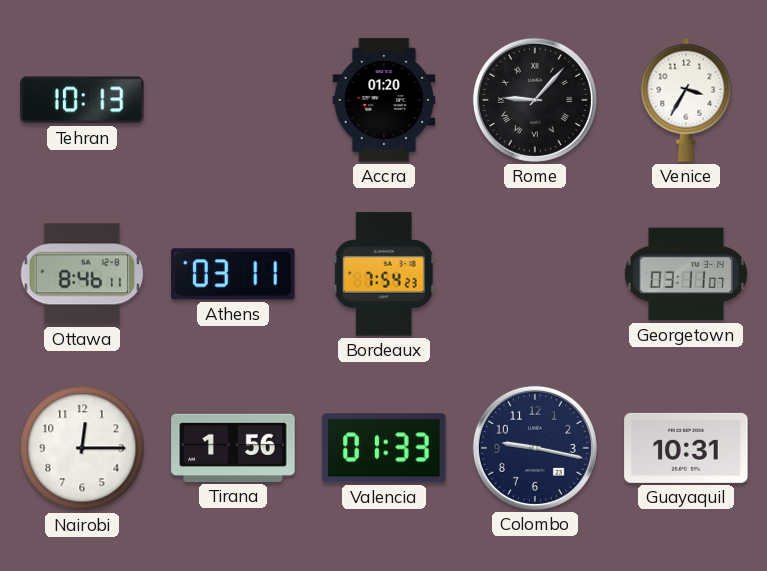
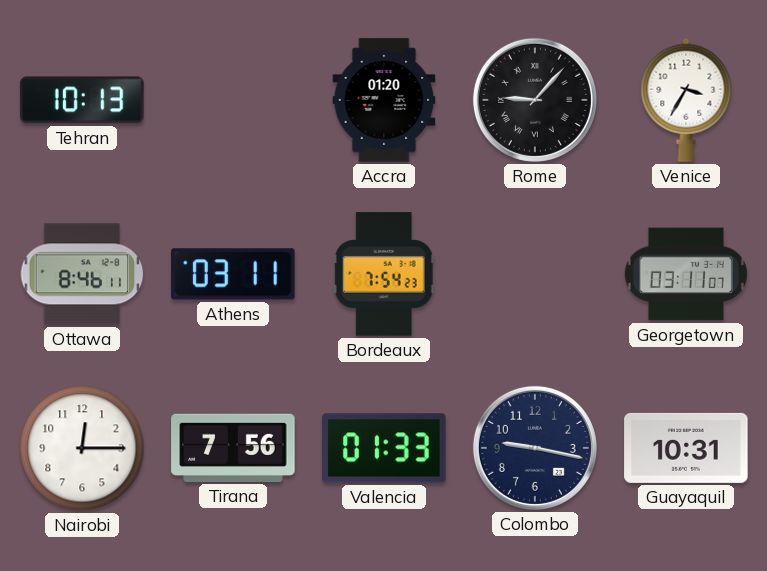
Tirana: 1:56 -> 7:56
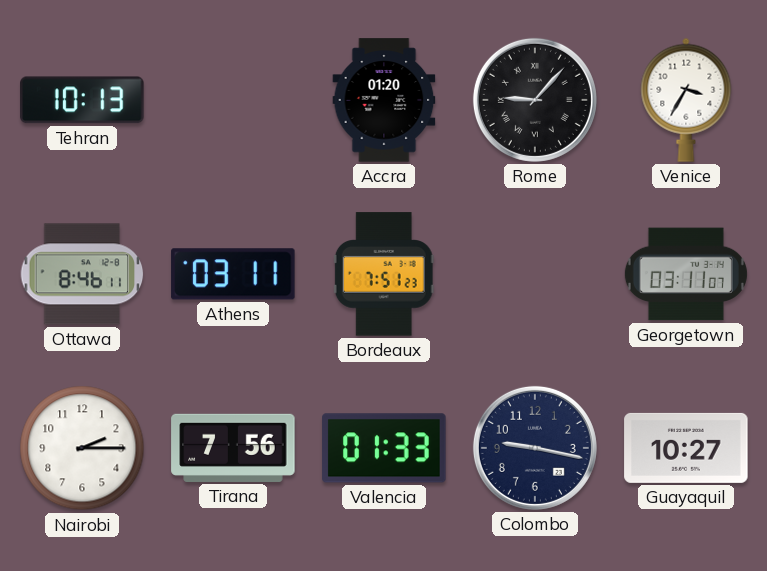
Bordeaux: 7:54 -> 7:51
Nairobi: 12:15 -> 2:15
Guayaquil: 10:31 -> 10:27
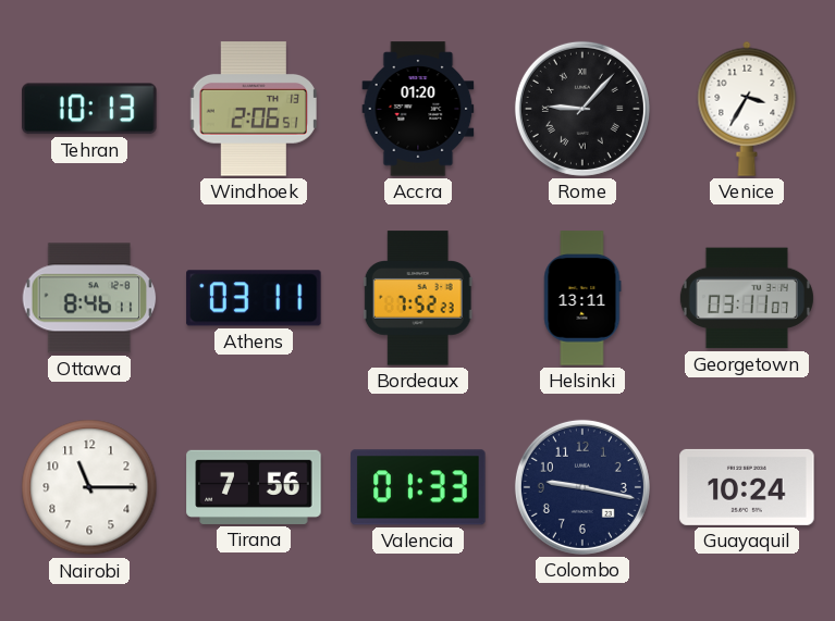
Windhoek: none -> 2:06
Bordeaux: 7:51 -> 7:52
Helsinki: none -> 13:11
Nairobi: 2:15 -> 11:15
Guayaquil: 10:27 -> 10:24
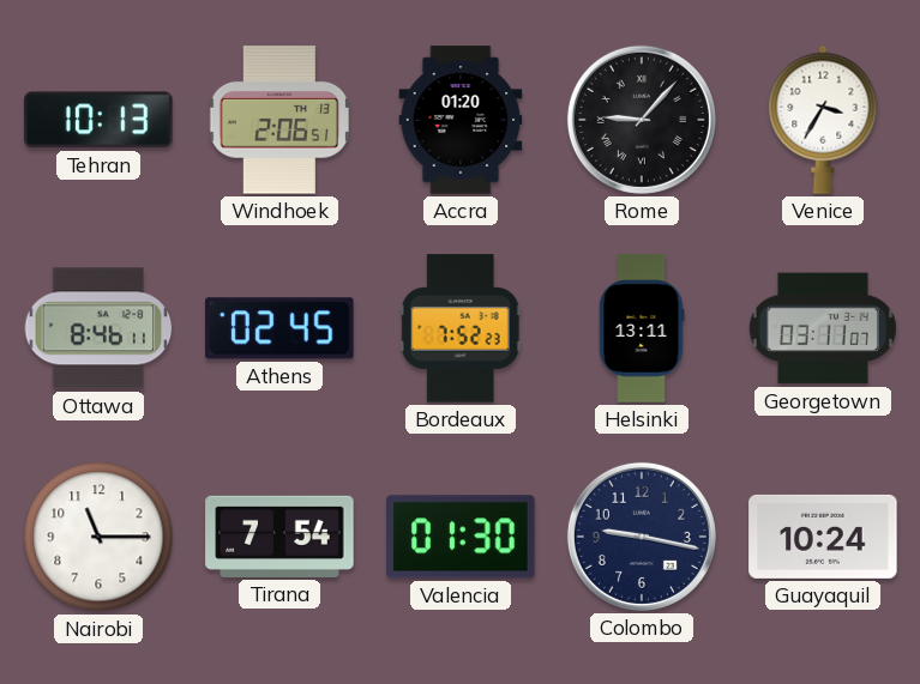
Athens: 03:11 -> 02:45
Tirana: 7:56 -> 7:54
Valencia: 01:33 -> 01:30
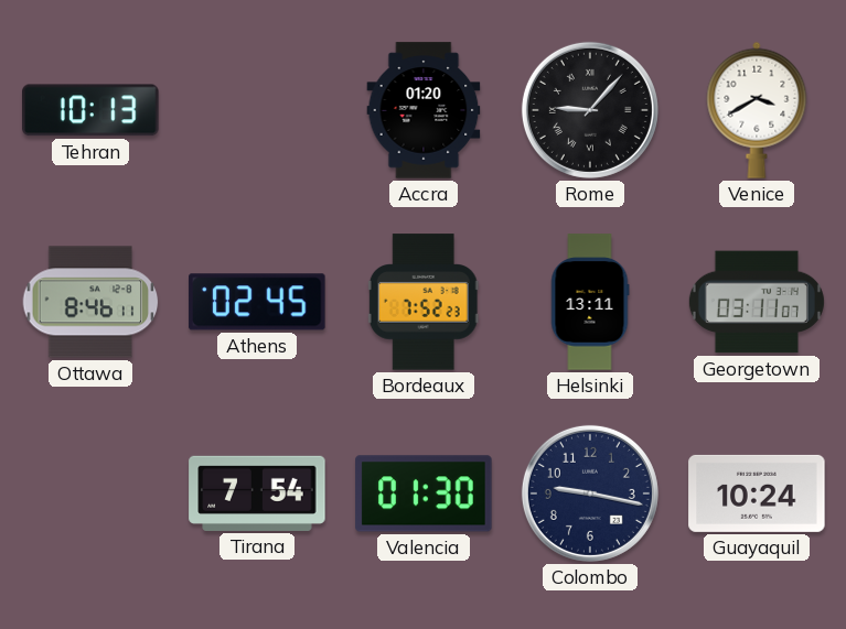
Windhoek: 2:06 -> none
Venice: 3:35 -> 3:40
Nairobi: 11:15 -> none
